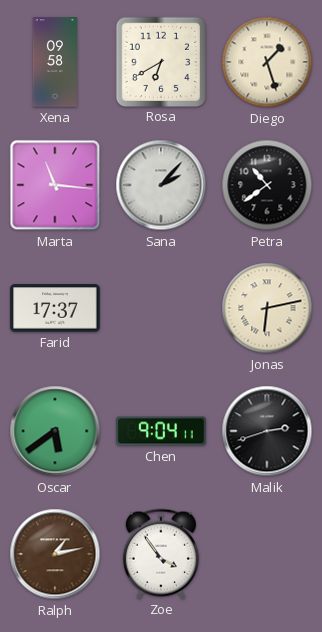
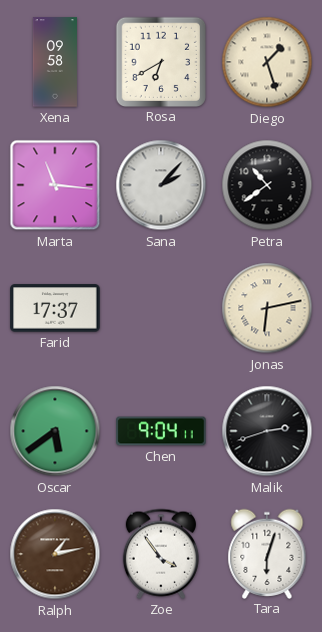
Tara: none -> 6:03
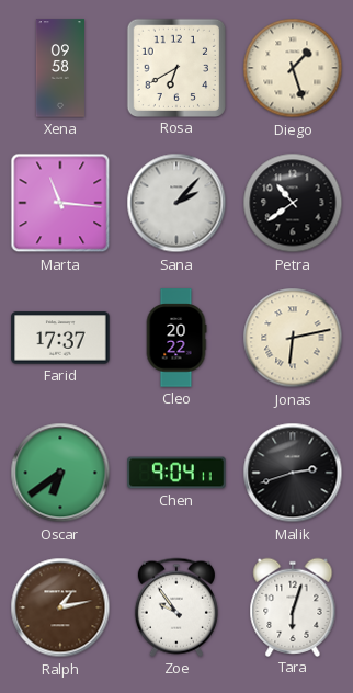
Cleo: none -> 20:22
Oscar: 5:39 -> 6:39
Zoe: 3:54 -> 9:54
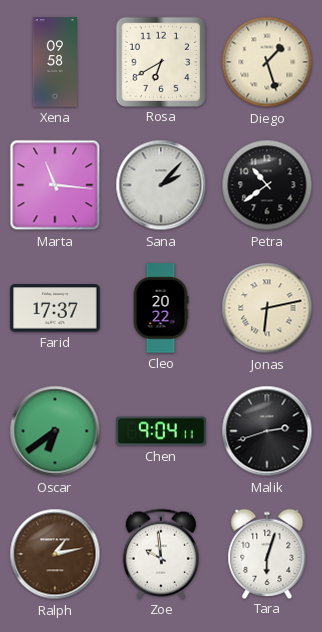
Zoe: 9:54 -> 9:59
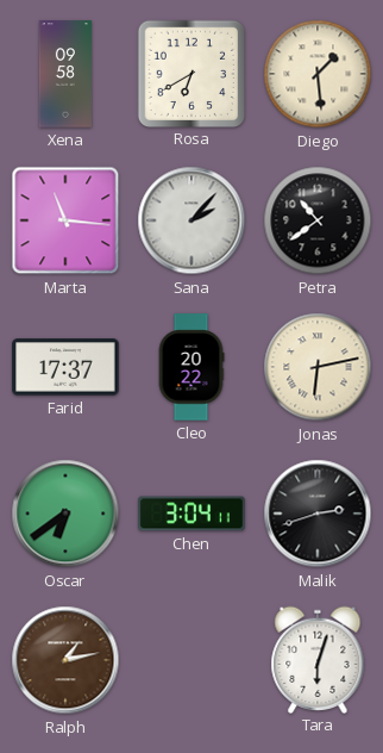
Diego: 1:27 -> 1:29
Chen: 9:04 -> 3:04
Zoe: 9:59 -> none
